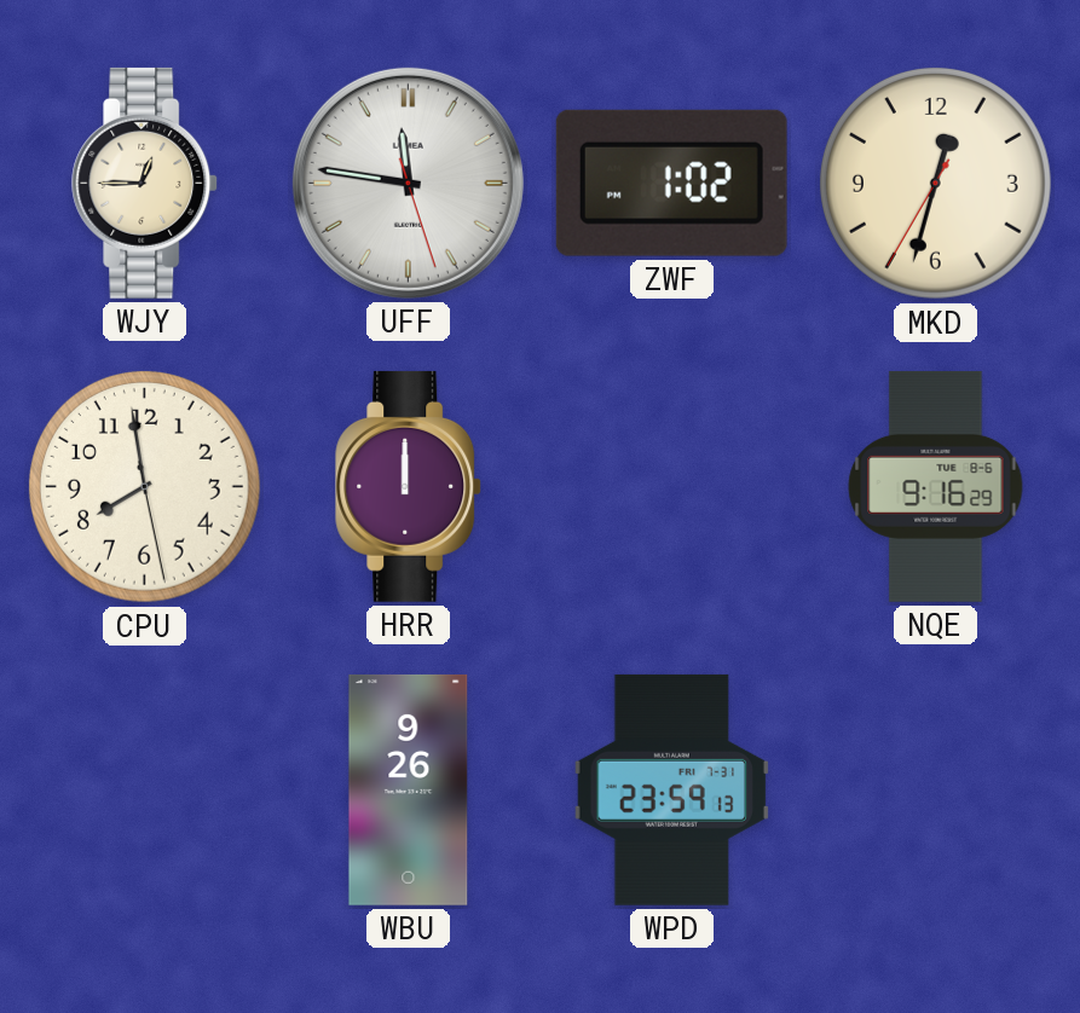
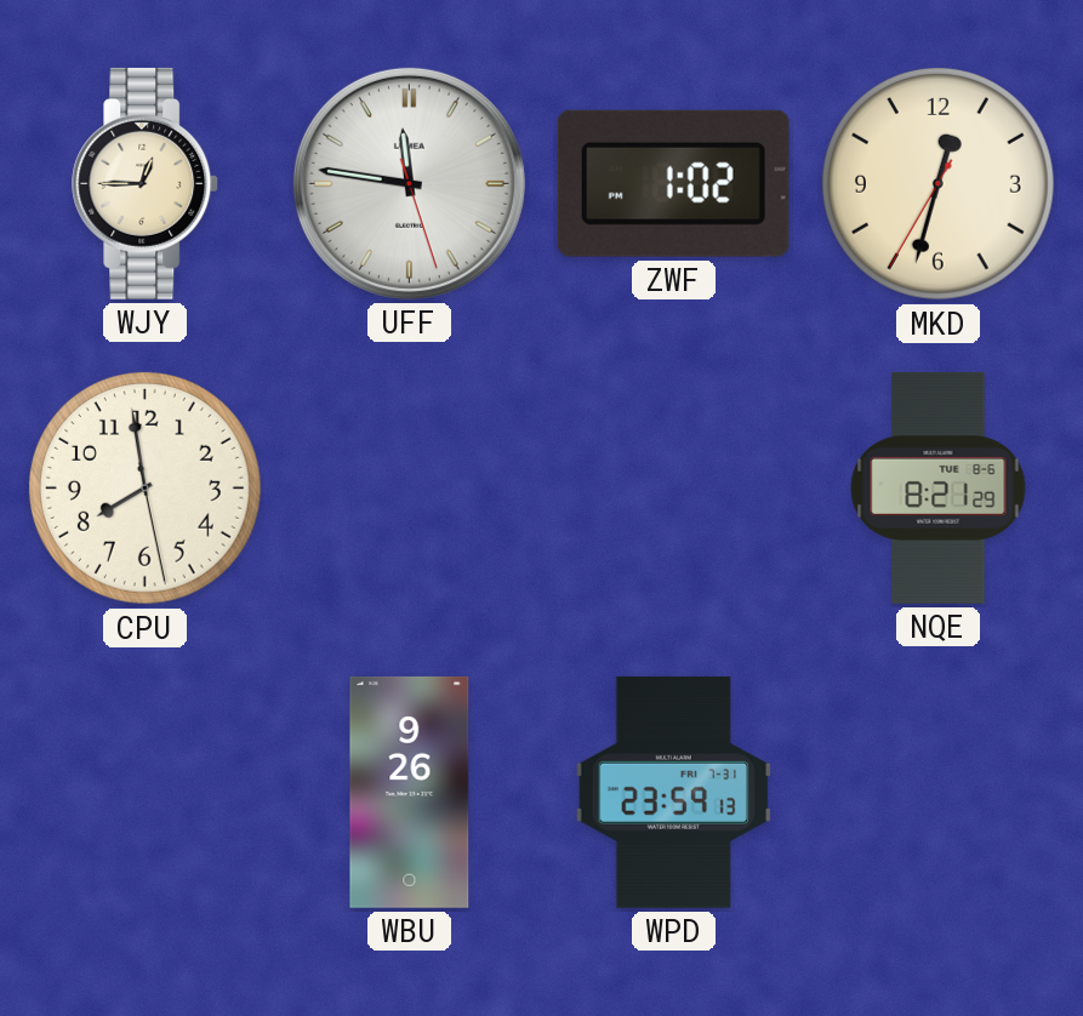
HRR: 12:00 -> none
NQE: 9:16 -> 8:21
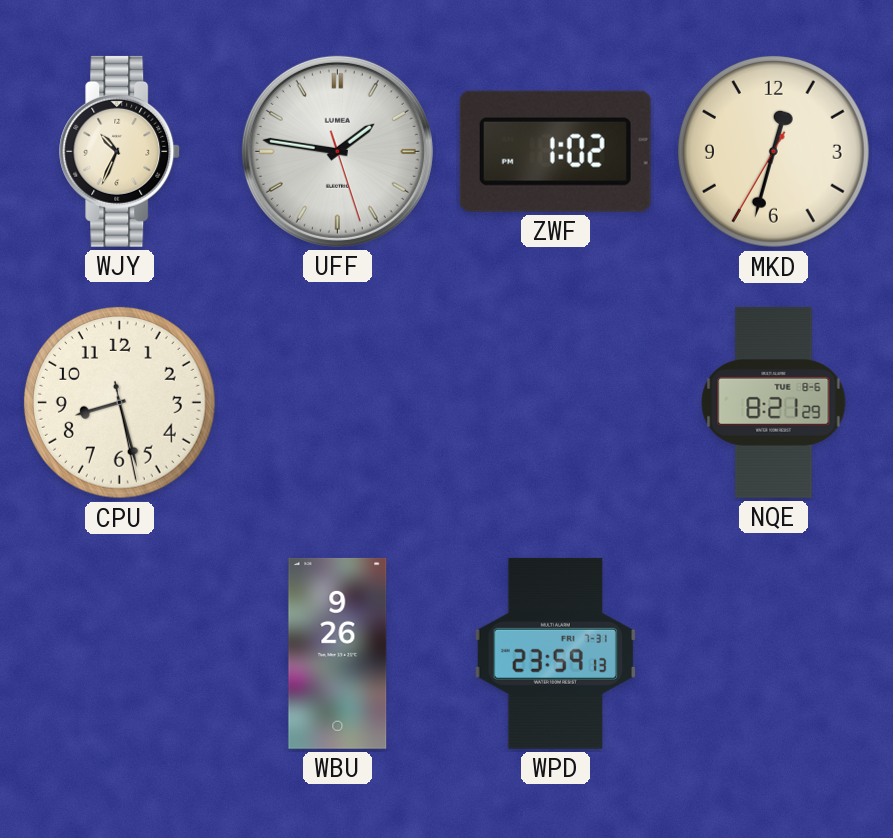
WJY: 12:45 -> 10:34
UFF: 11:46 -> 1:46
CPU: 7:58 -> 8:27
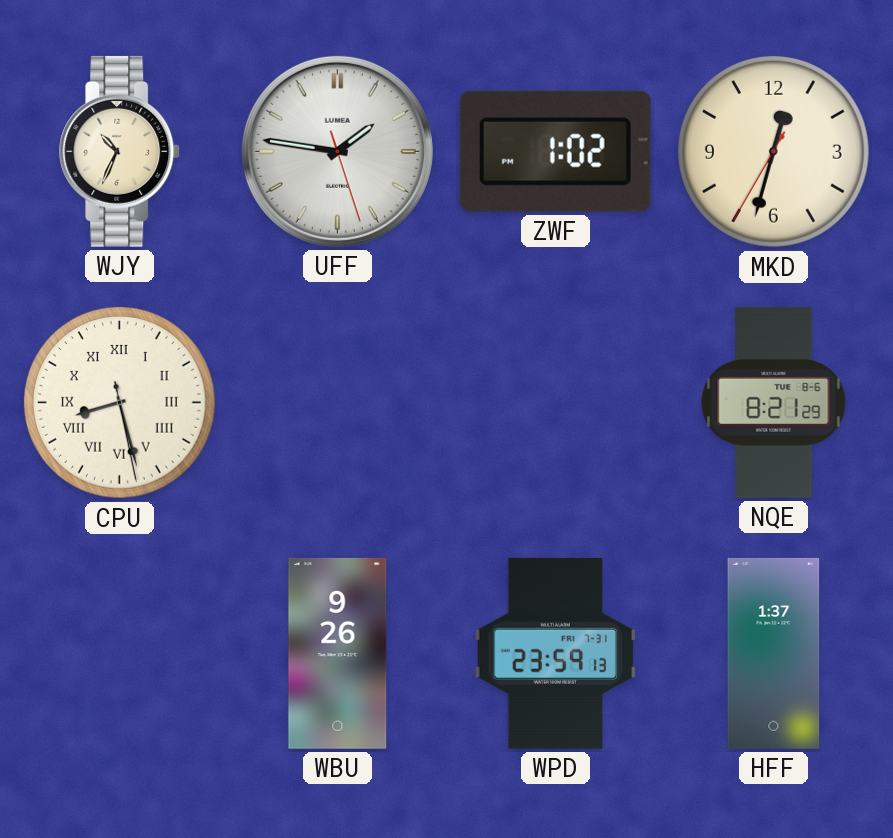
CPU numerals: Arabic -> Roman
HFF: none -> 1:37
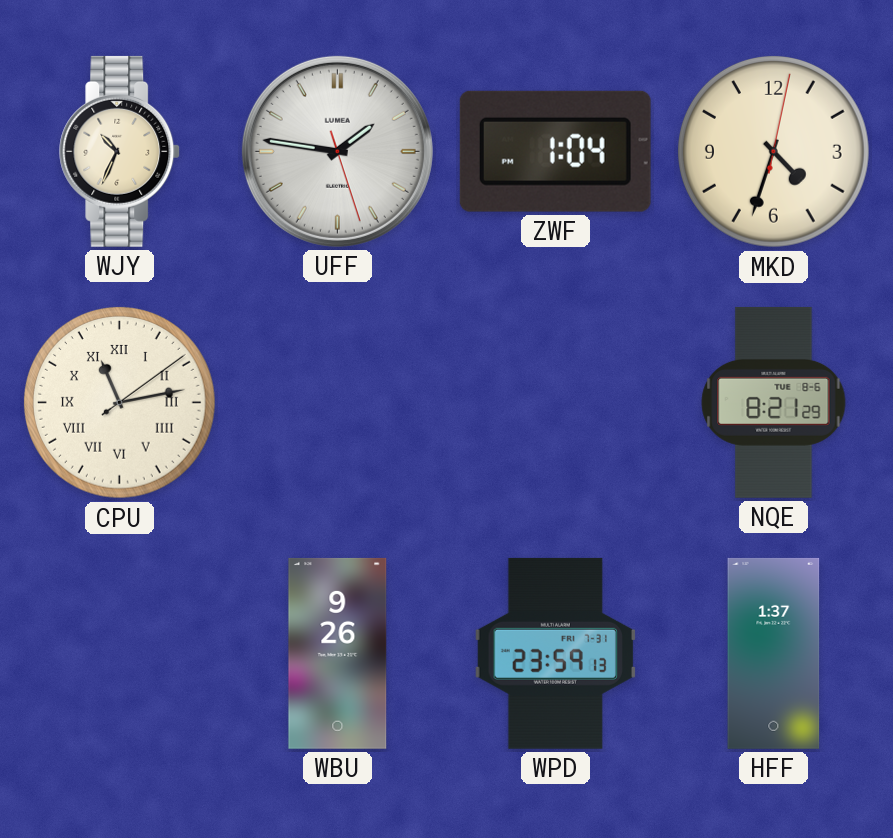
ZWF: 1:02 -> 1:04
MKD: 12:32 -> 4:33
CPU: 8:27 -> 11:13
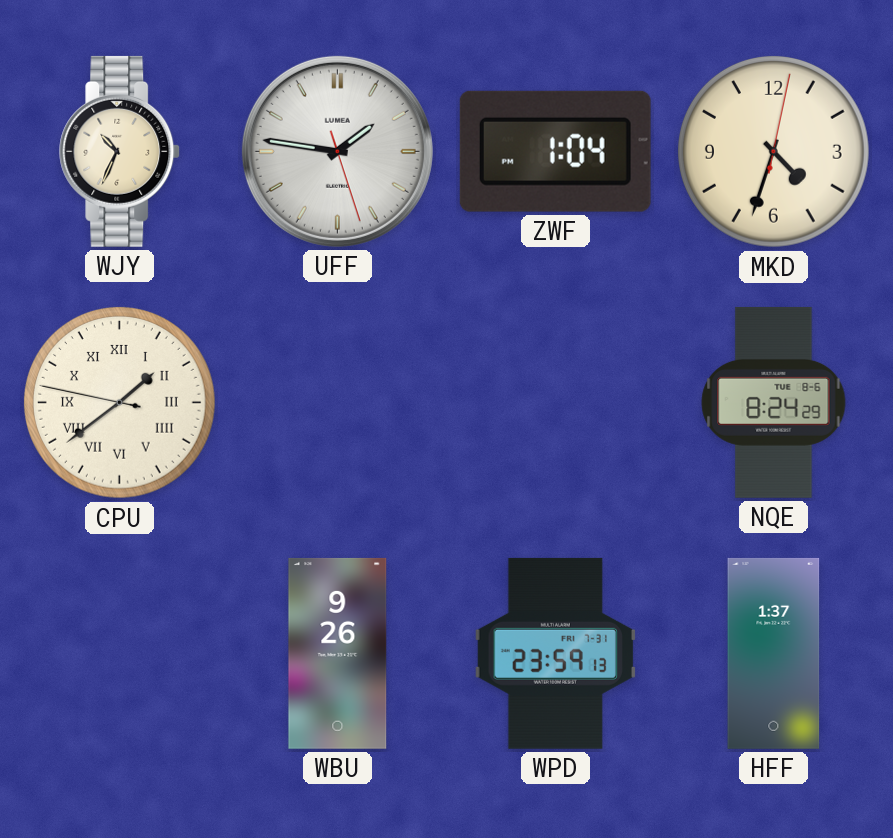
CPU: 11:13 -> 1:38
NQE: 8:21 -> 8:24
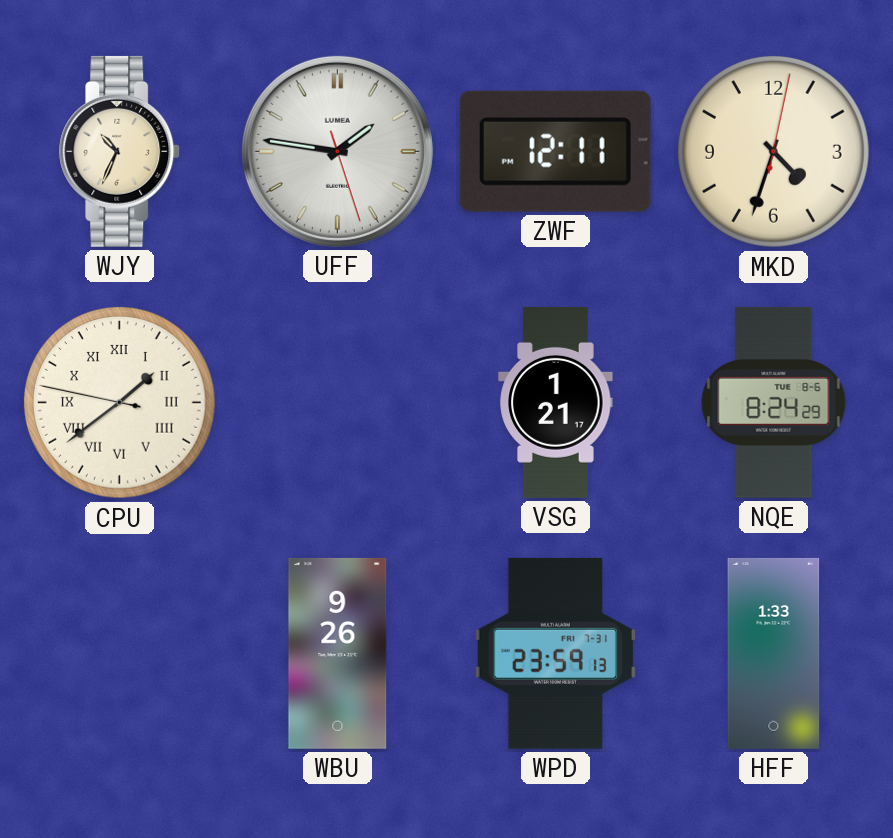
ZWF: 1:04 -> 12:11
VSG: none -> 1:21
HFF: 1:37 -> 1:33
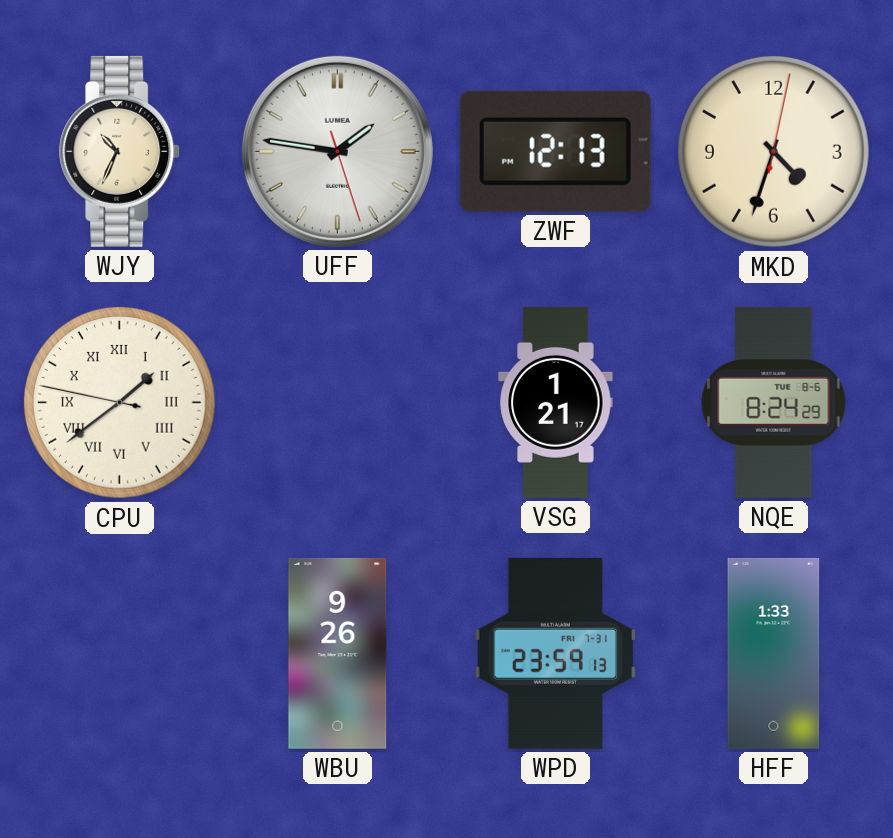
ZWF: 12:11 -> 12:13
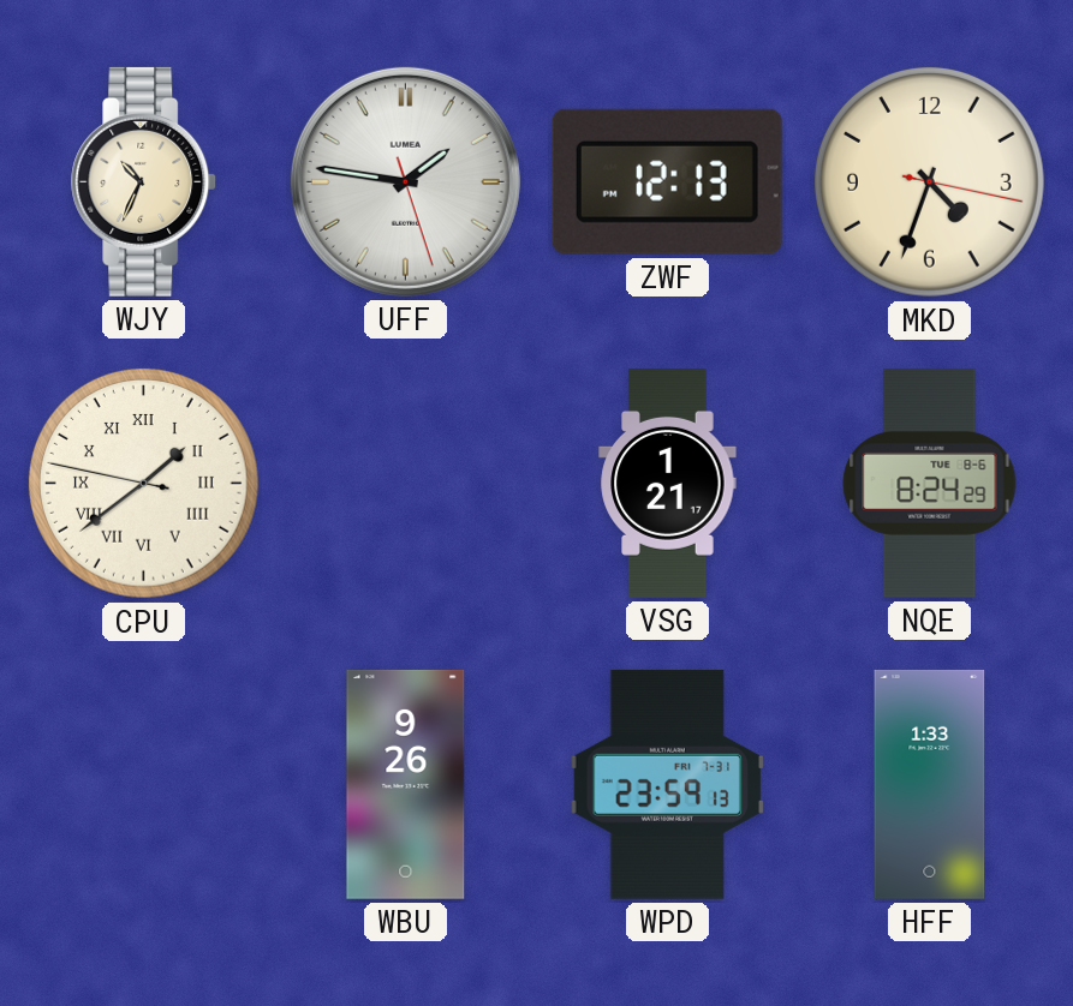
MKD: 4:33:02 -> 4:33:17
